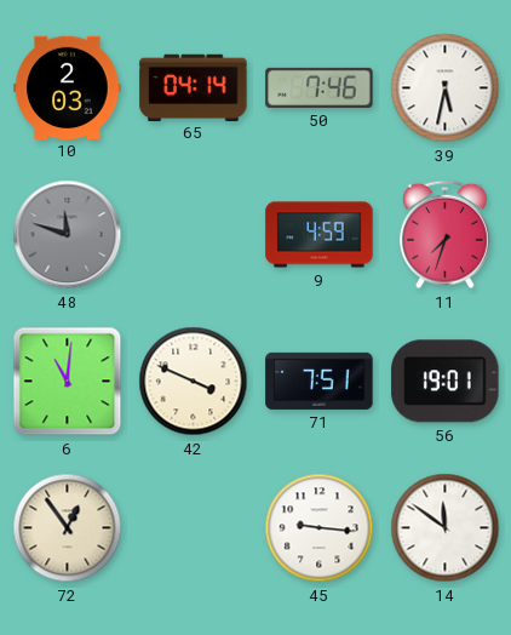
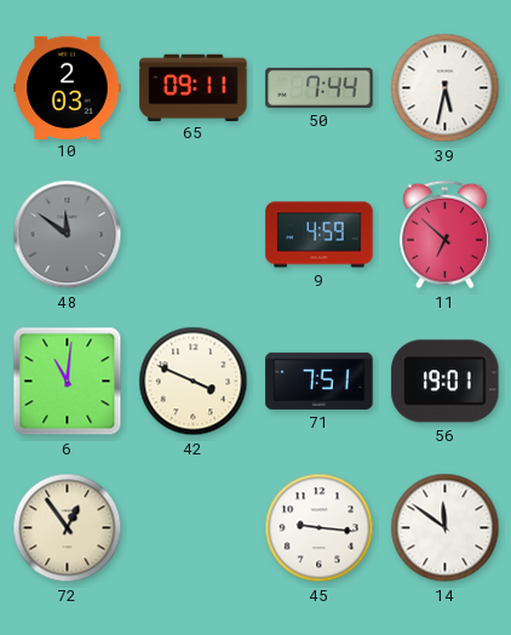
65: 04:14 -> 09:11
50: 7:46 -> 7:44
48: 11:48 -> 11:51
11: 7:33 -> 6:52
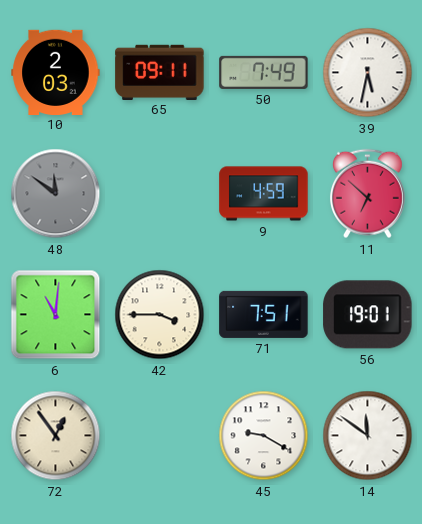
50: 7:44 -> 7:49
42: 3:49 -> 3:45
45: 9:16 -> 9:20
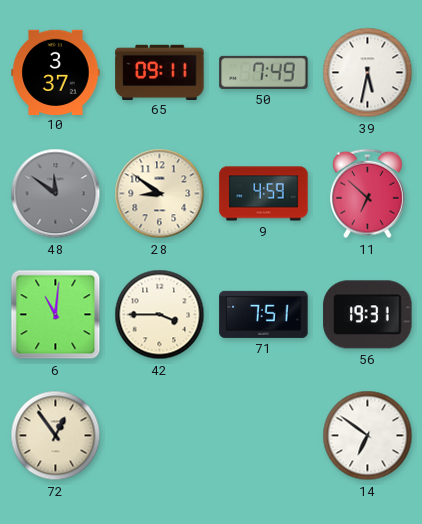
10: 2:03 -> 3:37
28: none -> 8:51
56: 19:01 -> 19:31
45: 9:20 -> none
14: 11:51 -> 6:51
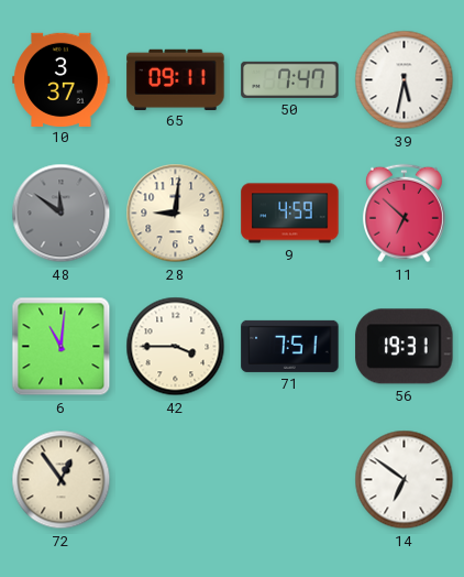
50: 7:49 -> 7:47
28: 8:51 -> 9:01
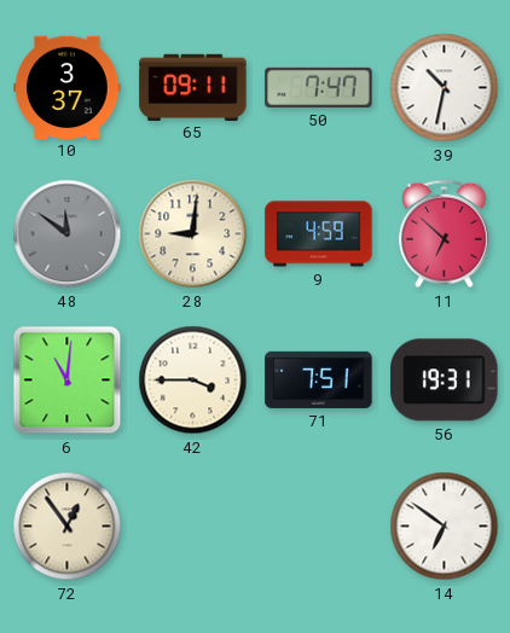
39: 5:32 -> 10:32
